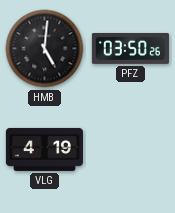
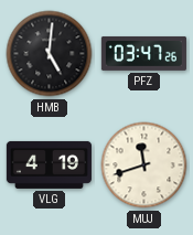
PFZ: 03:50 -> 03:47
MUJ: none -> 11:42
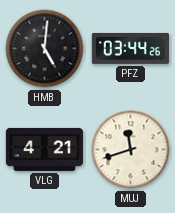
PFZ: 03:47 -> 03:44
VLG: 4:19 -> 4:21
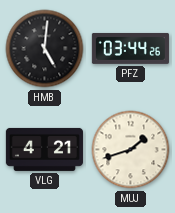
MUJ: 11:42 -> 1:42
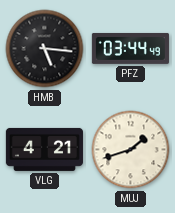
HMB: 5:01 -> 5:16
PFZ: 03:44:26 -> 03:44:49
